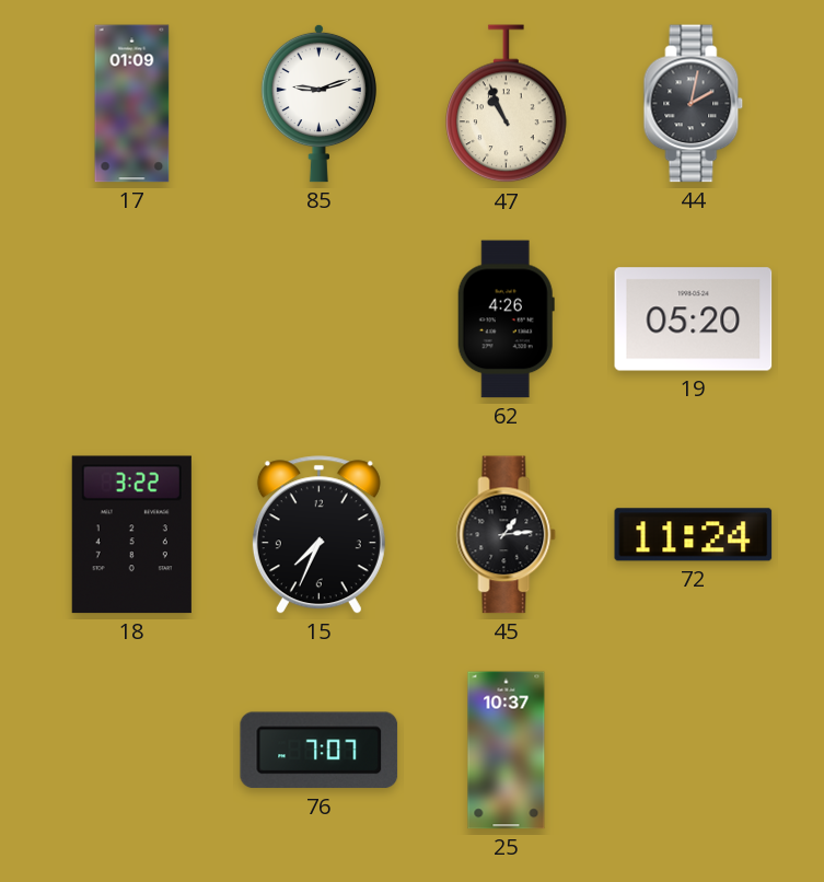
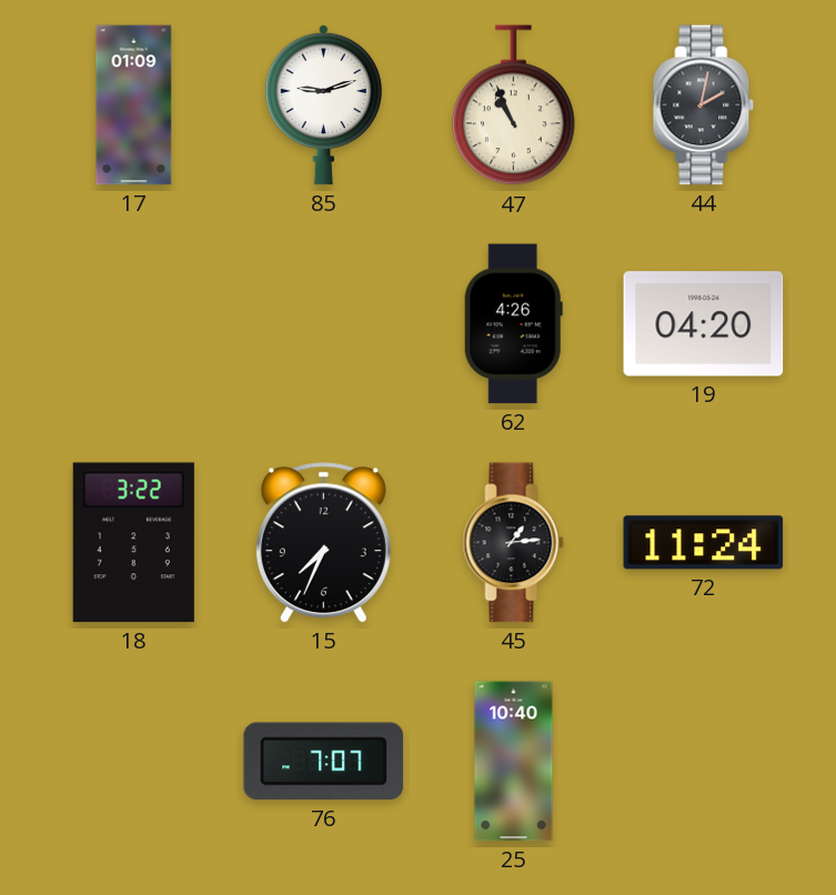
19: 05:20 -> 04:20
25: 10:37 -> 10:40
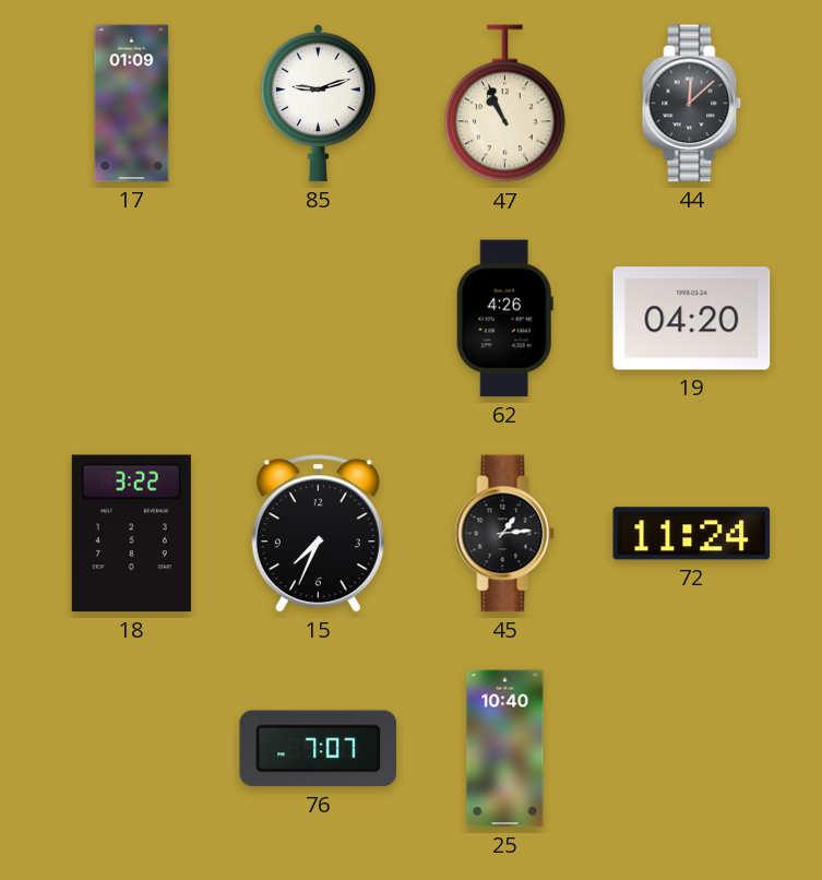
44: 2:02 -> 12:08
